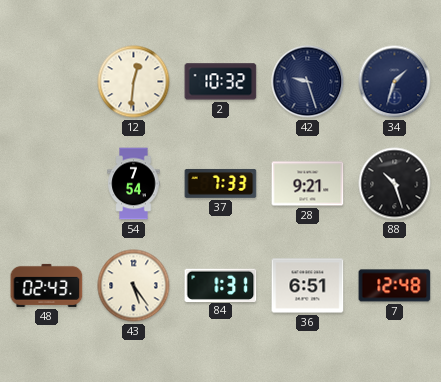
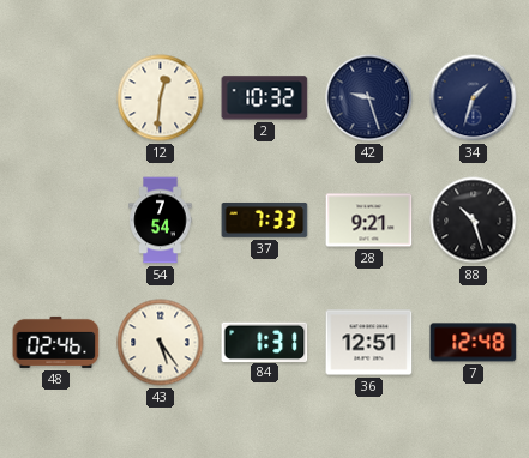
48: 02:43 -> 02:46
36: 6:51 -> 12:51
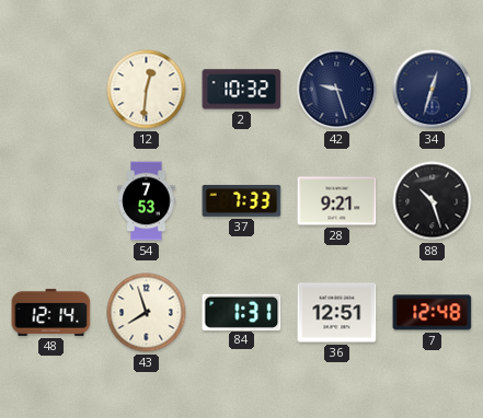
34: 1:33 -> 12:33
54: 7:54 -> 7:53
48: 02:46 -> 12:14
43: 5:24 -> 7:57
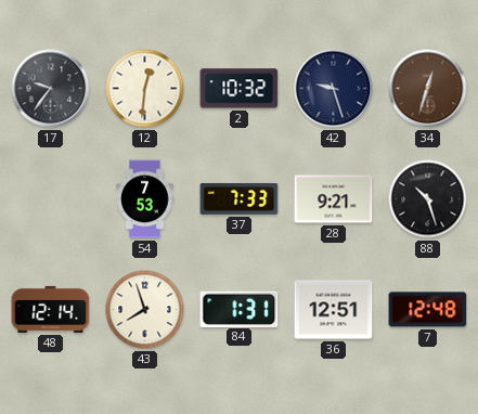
17: none -> 9:36
34 dial: navy -> brown
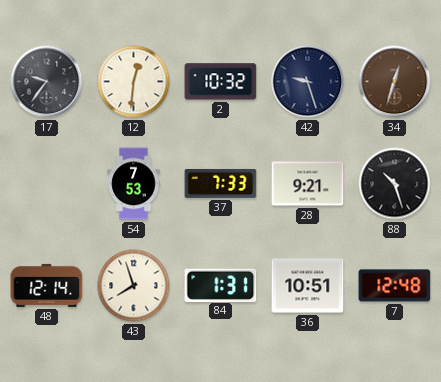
36: 12:51 -> 10:51
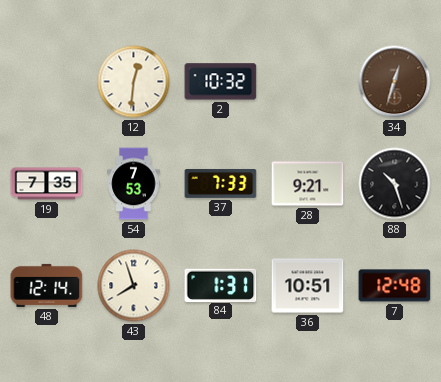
17: 9:36 -> none
42: 9:27 -> none
19: none -> 7:35
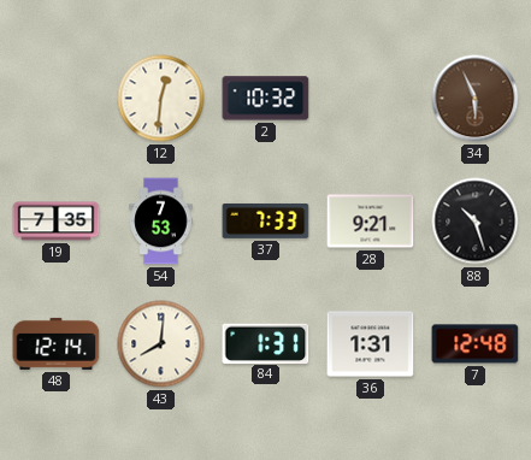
34: 12:33 -> 5:56
43: 7:57 -> 8:01
36: 10:51 -> 1:31
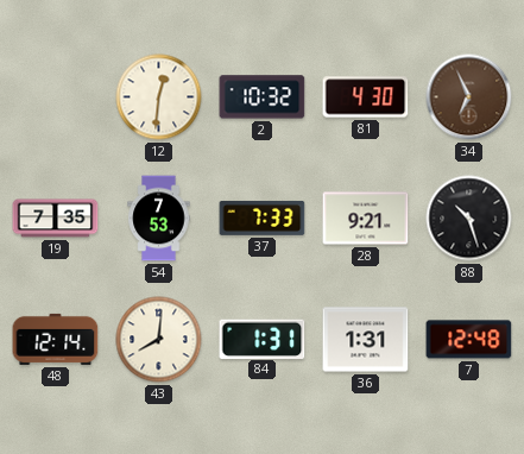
81: none -> 4:30
34: 5:56 -> 6:56
